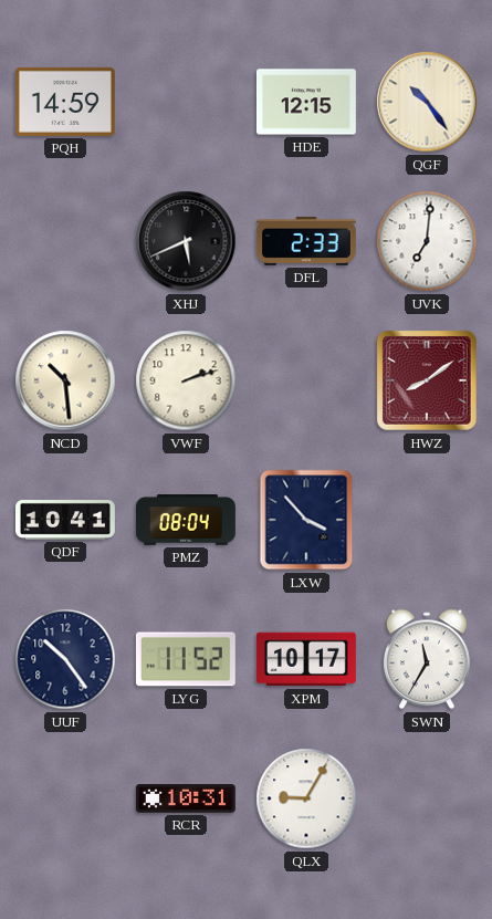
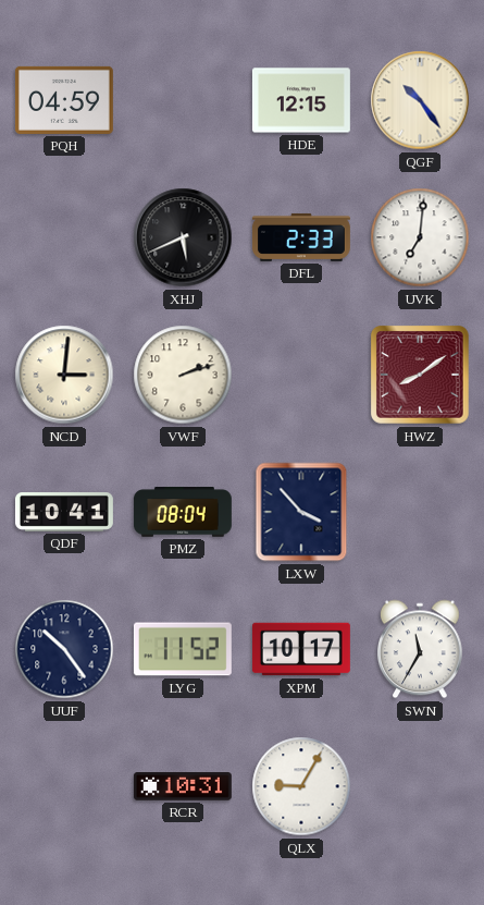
PQH: 14:59 -> 04:59
NCD: 10:29 -> 3:01
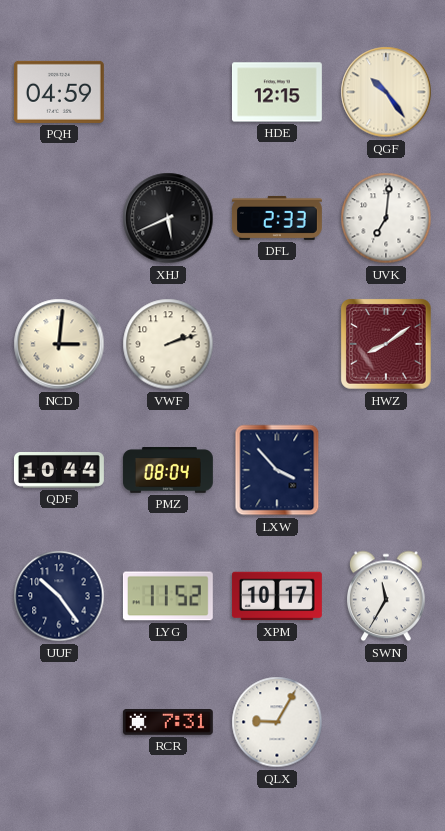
QDF: 10:41 -> 10:44
RCR: 10:31 -> 7:31
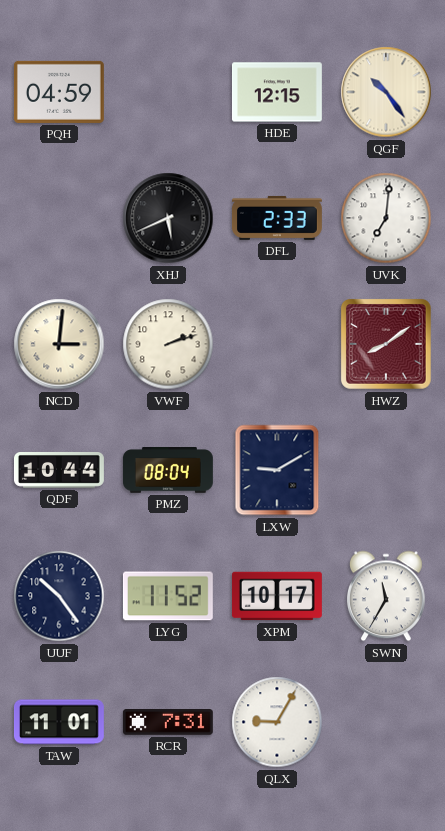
LXW: 3:53 -> 9:10
TAW: none -> 11:01
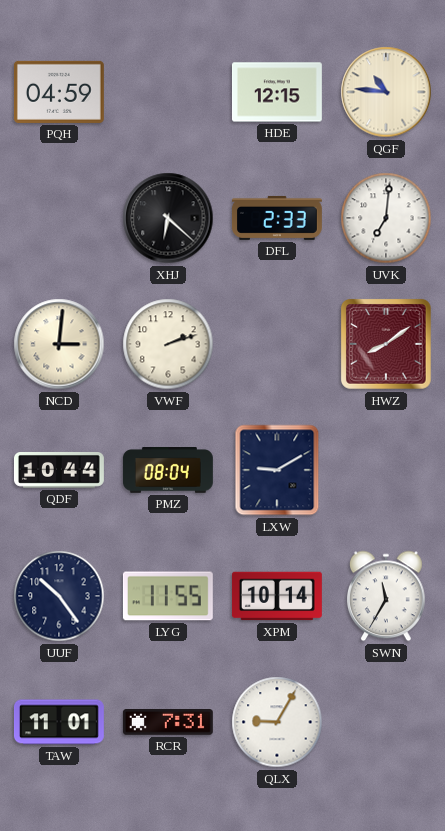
QGF: 10:24 -> 10:46
XHJ: 5:41 -> 6:22
LYG: 11:52 -> 11:55
XPM: 10:17 -> 10:14
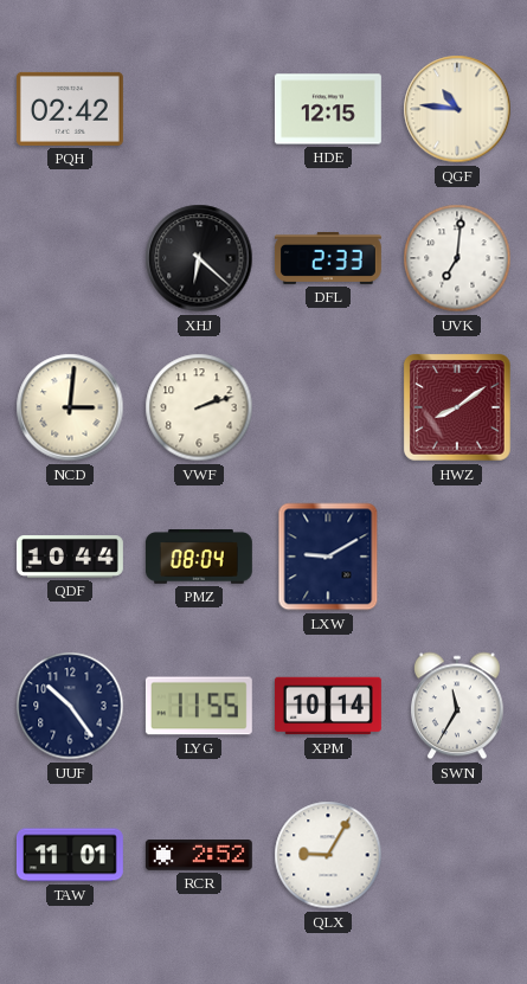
PQH: 04:59 -> 02:42
RCR: 7:31 -> 2:52
